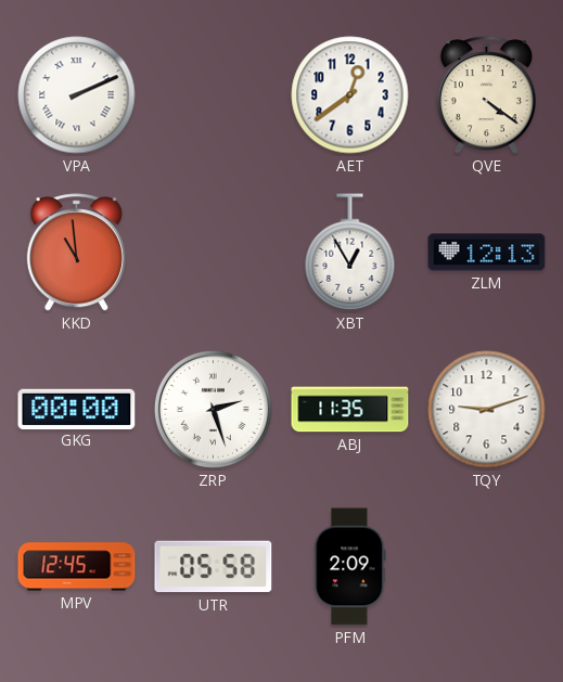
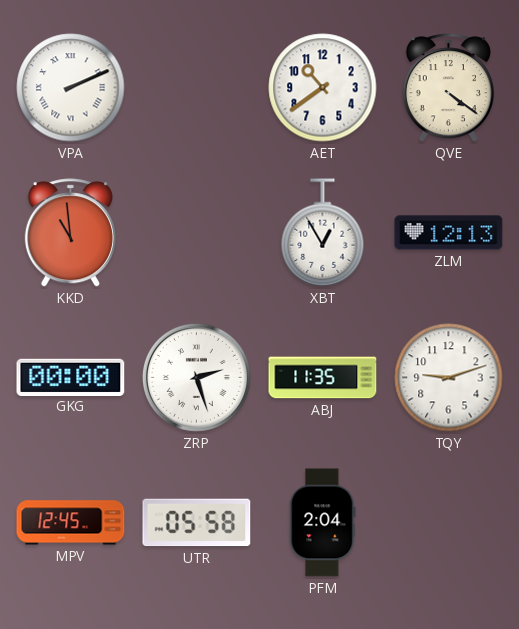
AET: 12:39 -> 10:39
PFM: 2:09 -> 2:04
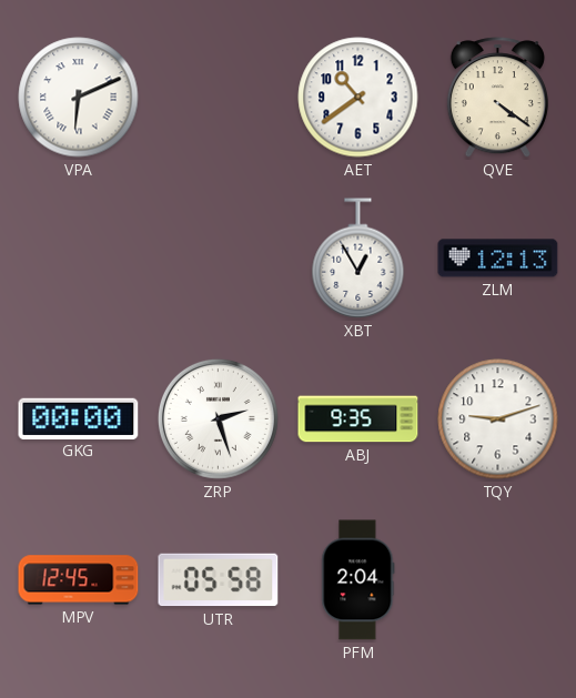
VPA: 2:11 -> 6:11
KKD: 10:59 -> none
ABJ: 11:35 -> 9:35
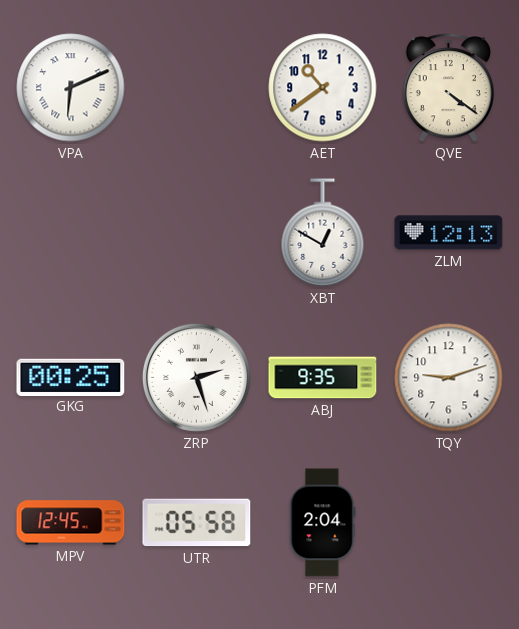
XBT: 12:55 -> 12:50
GKG: 00:00 -> 00:25
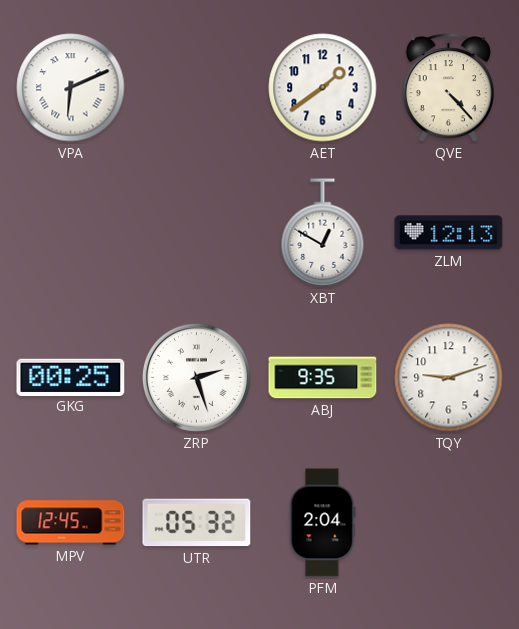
AET: 10:39 -> 1:39
QVE: 4:21 -> 4:23
UTR: 05:58 -> 05:32
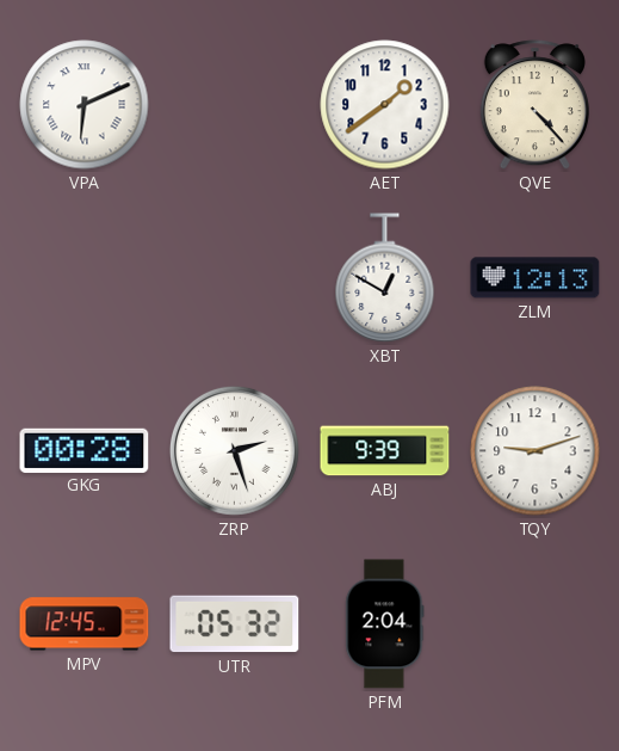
GKG: 00:25 -> 00:28
ABJ: 9:35 -> 9:39
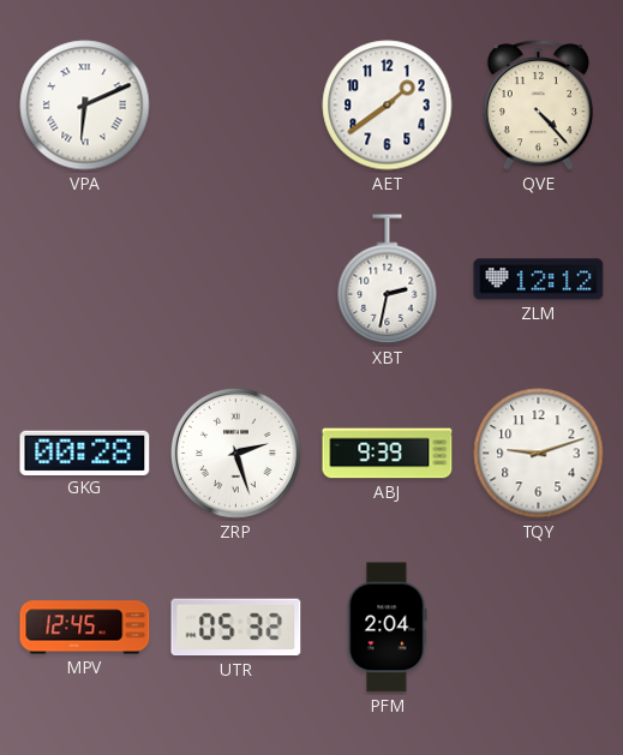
XBT: 12:50 -> 2:32
ZLM: 12:13 -> 12:12
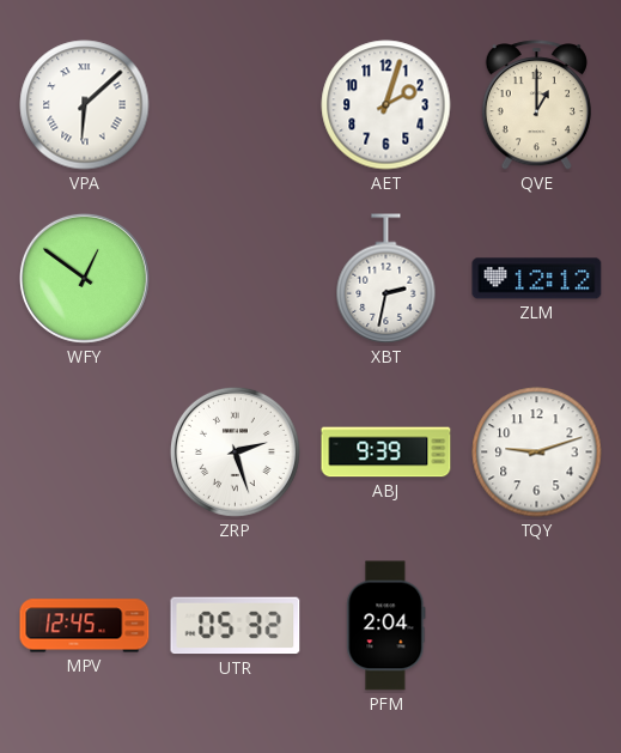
VPA: 6:11 -> 6:08
AET: 1:39 -> 2:03
QVE: 4:23 -> 1:00
WFY: none -> 12:51
GKG: 00:28 -> none
